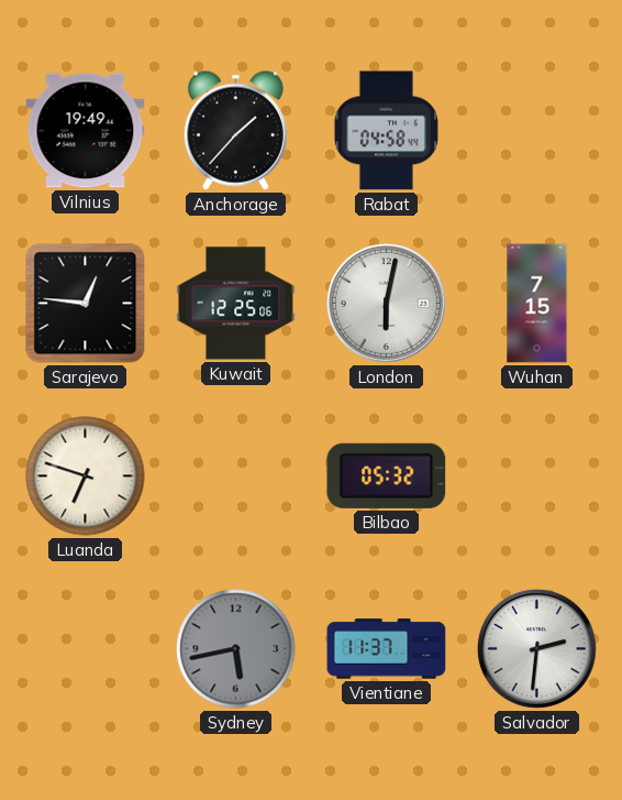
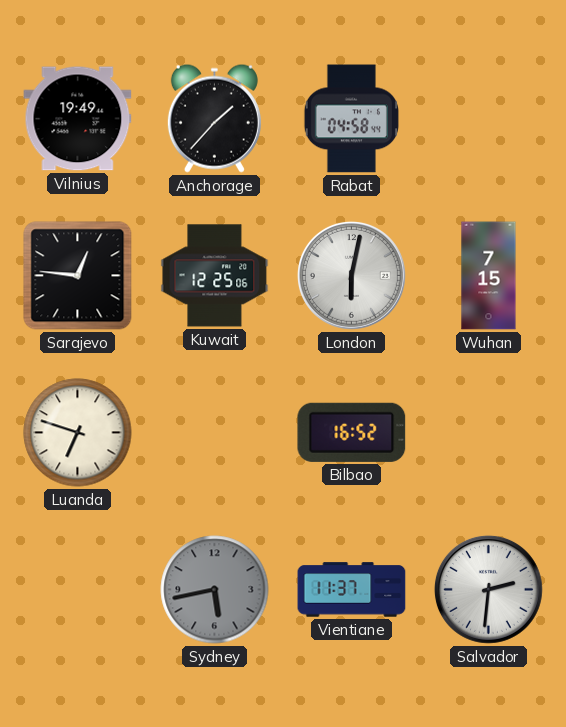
Bilbao: 05:32 -> 16:52
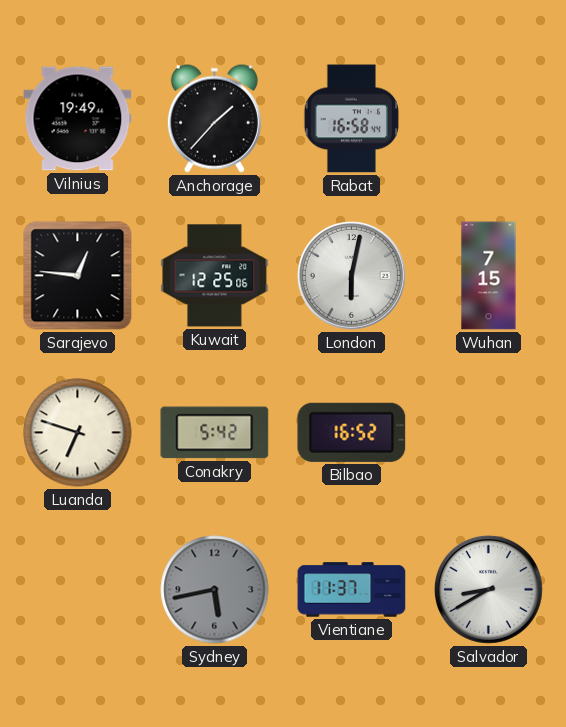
Rabat: 04:58 -> 16:58
Conakry: none -> 5:42
Salvador: 2:31 -> 8:40
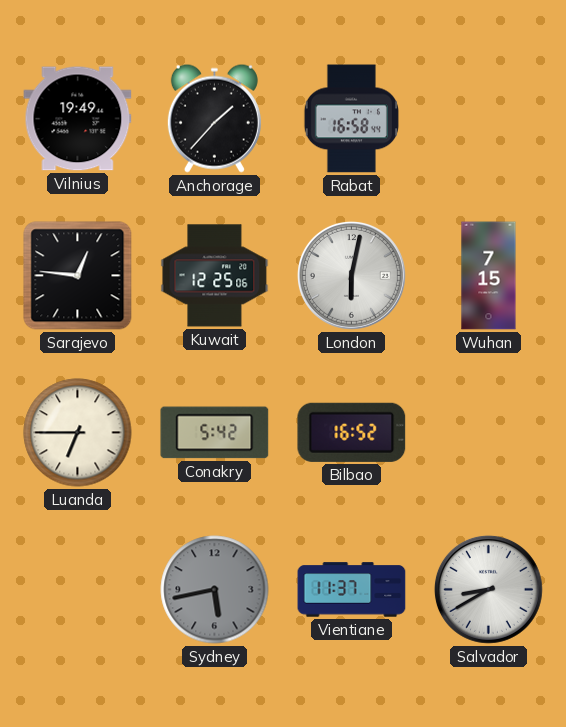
Luanda: 6:48 -> 6:45
